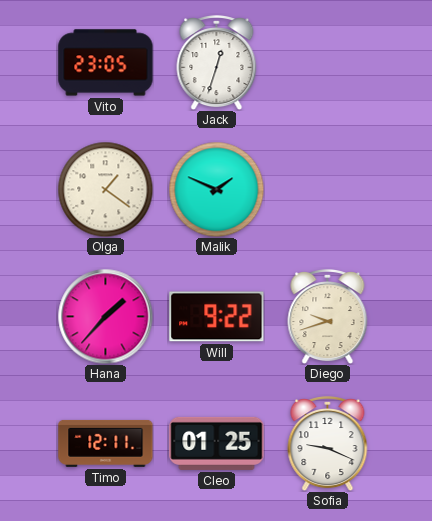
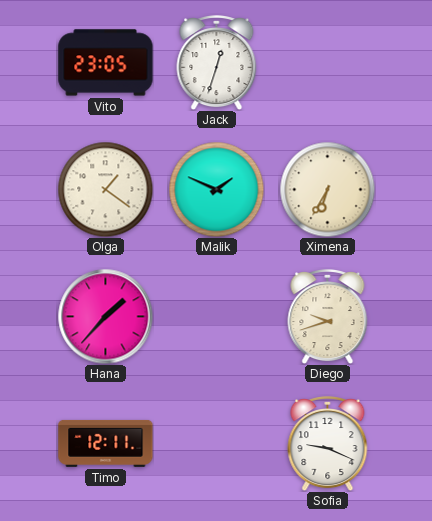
Ximena: none -> 6:35
Will: 9:22 -> none
Cleo: 01:25 -> none
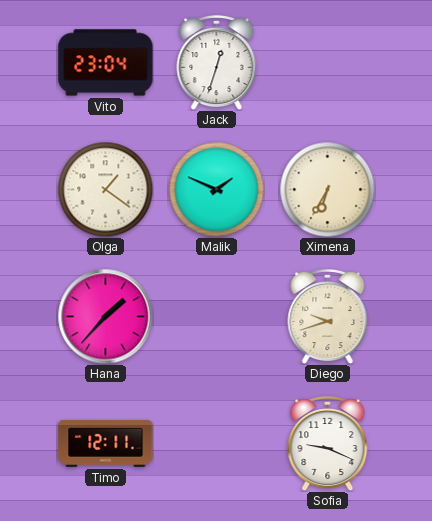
Vito: 23:05 -> 23:04
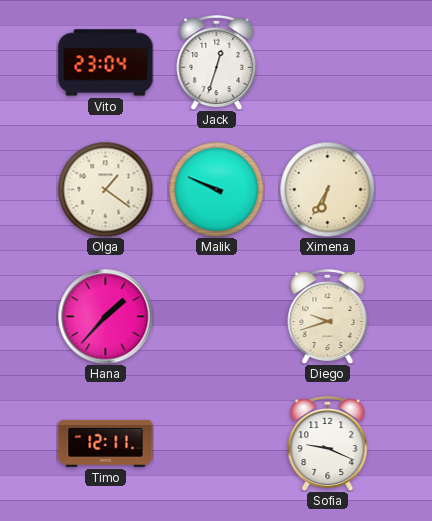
Malik: 1:49 -> 9:49
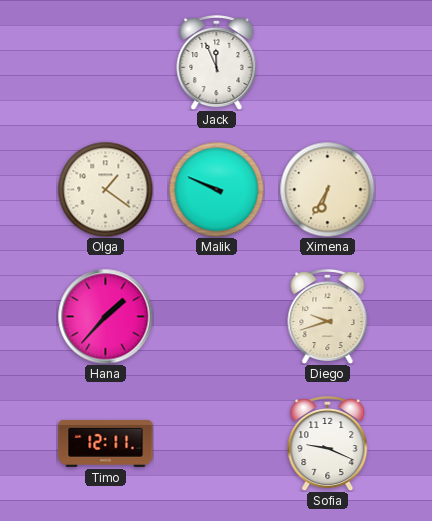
Vito: 23:04 -> none
Jack: 12:33 -> 11:56
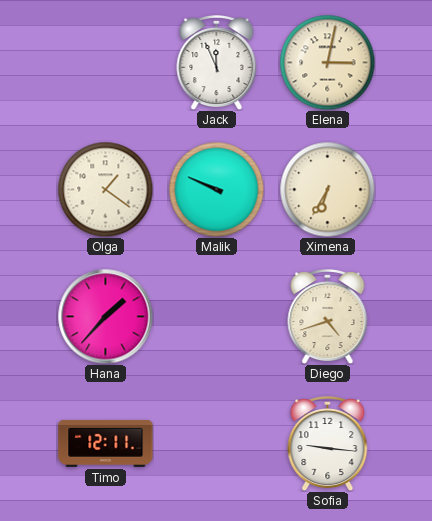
Elena: none -> 3:02
Diego: 9:42 -> 4:42
Sofia: 9:19 -> 9:16
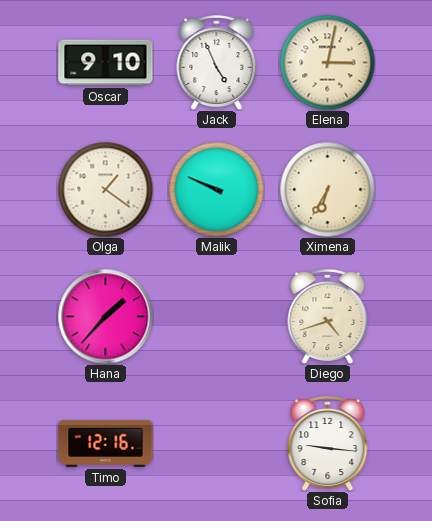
Oscar: none -> 9:10
Jack: 11:56 -> 4:56
Timo: 12:11 -> 12:16
